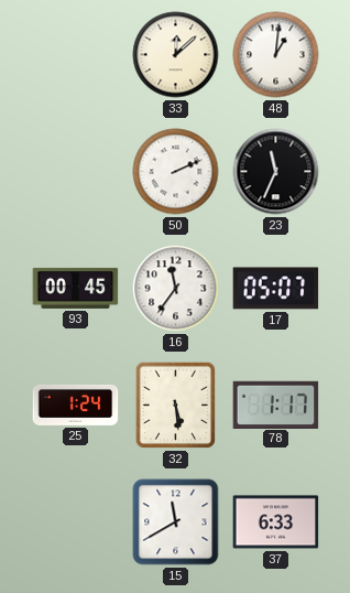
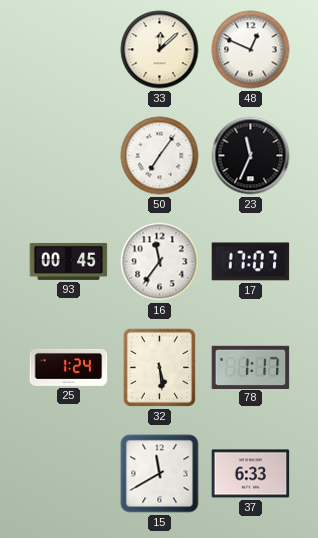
48: 1:01 -> 12:49
50: 2:11 -> 7:06
17: 05:07 -> 17:07
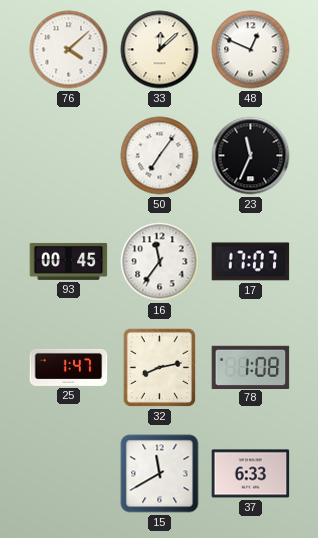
76: none -> 4:08
25: 1:24 -> 1:47
32: 5:29 -> 8:13
78: 1:17 -> 1:08
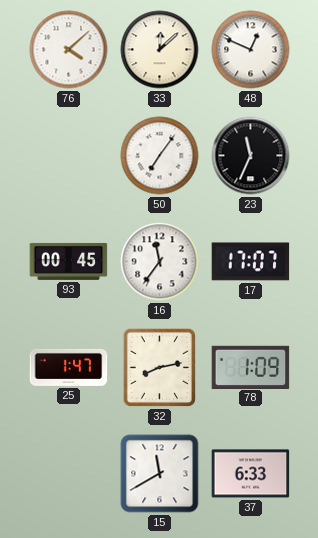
78: 1:08 -> 1:09
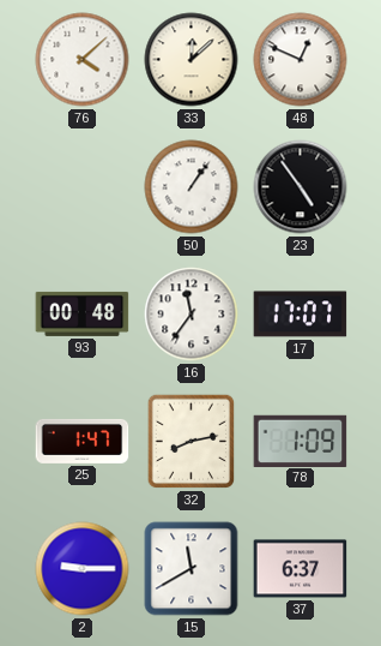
50: 7:06 -> 1:06
23: 11:34 -> 4:54
93: 00:45 -> 00:48
2: none -> 9:15
37: 6:33 -> 6:37
